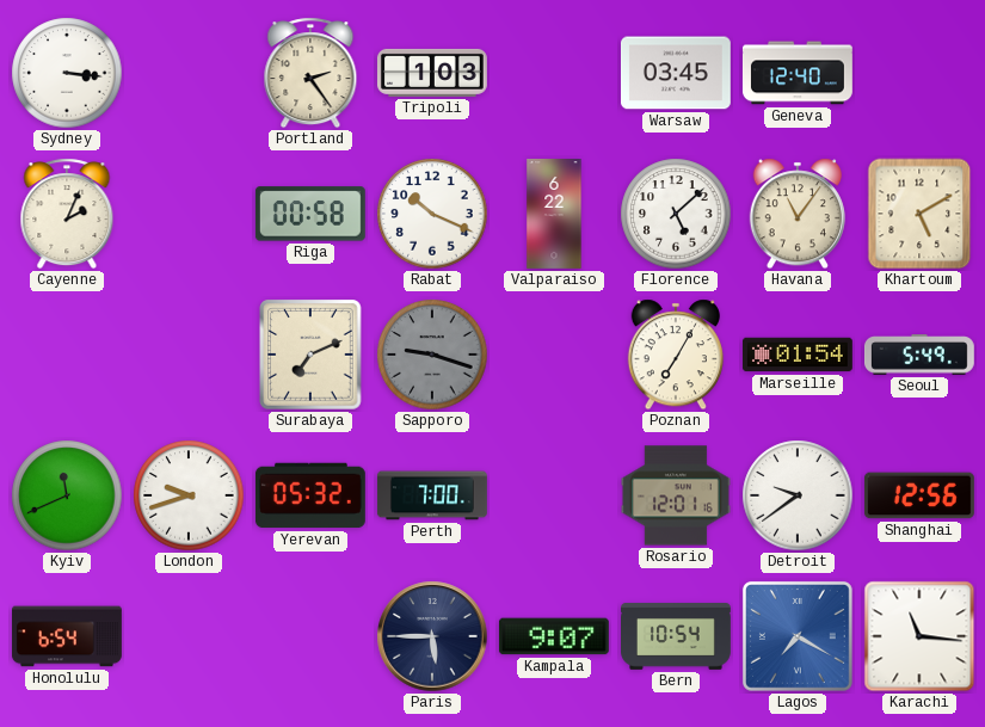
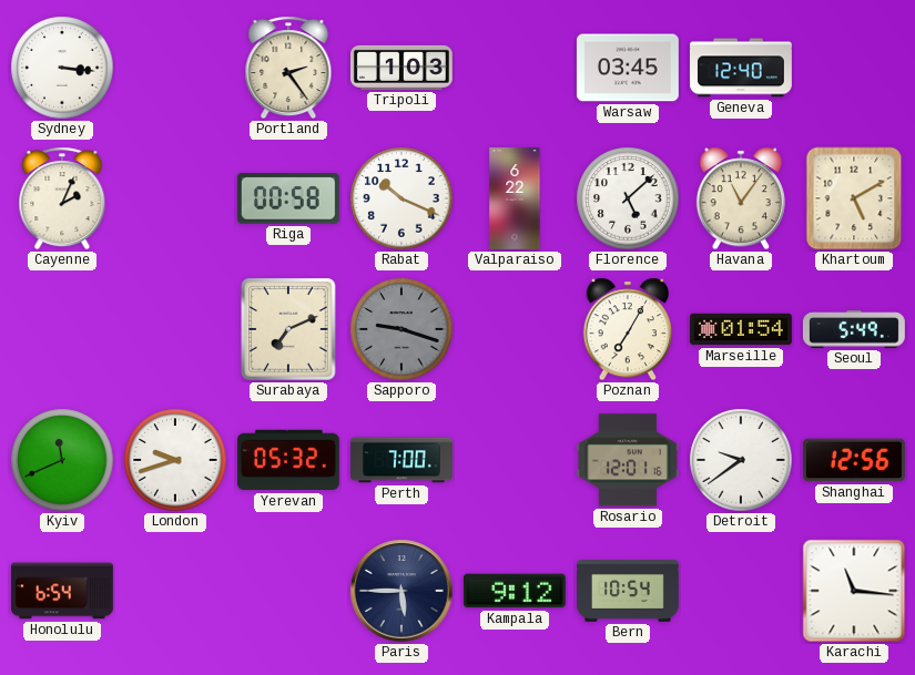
Kampala: 9:07 -> 9:12
Lagos: 7:20 -> none
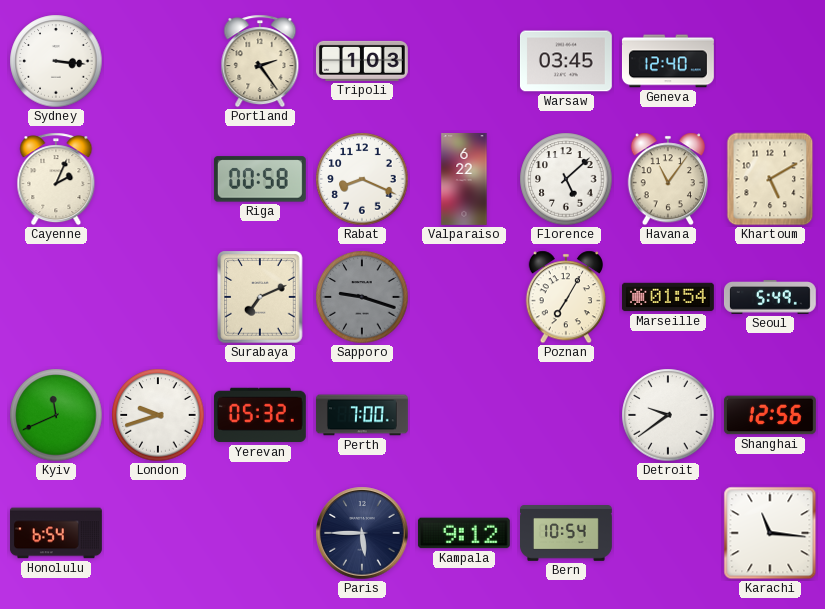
Rabat: 10:19 -> 8:19
Rosario: 12:01 -> none
